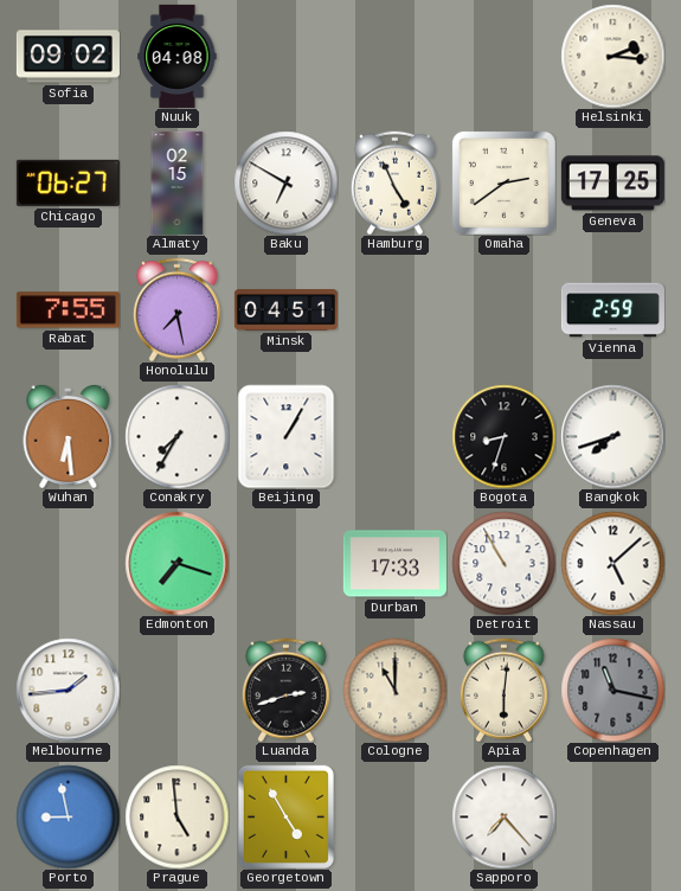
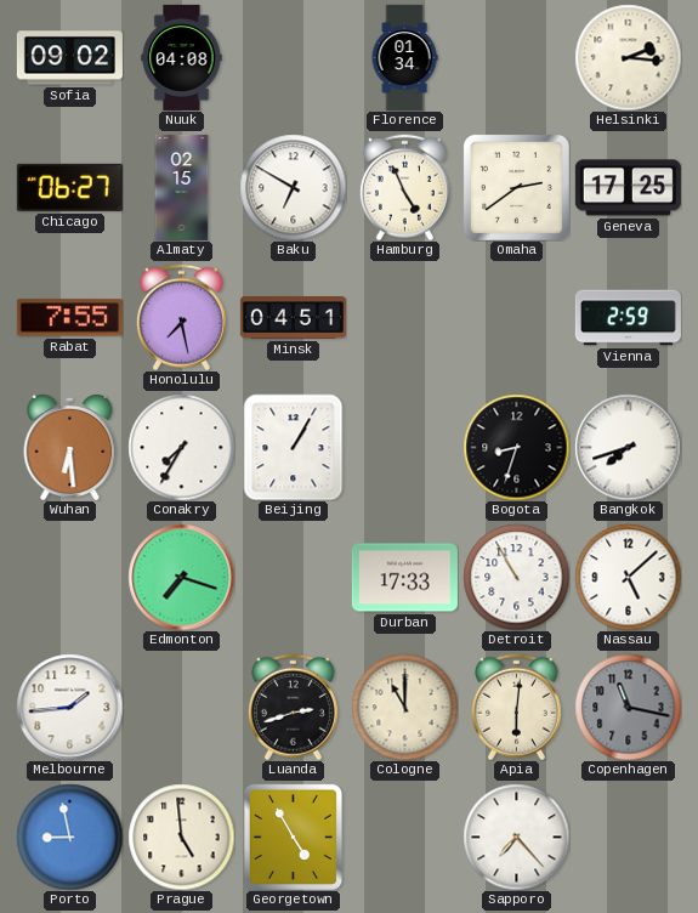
Florence: none -> 01:34
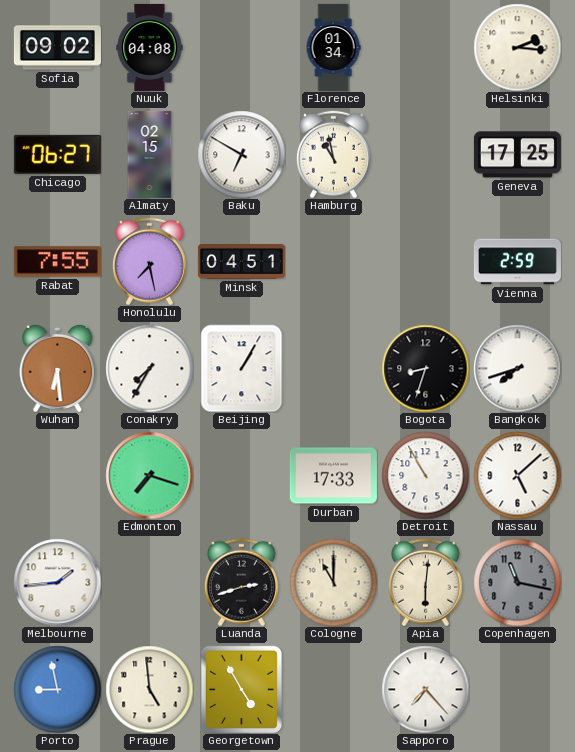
Hamburg: 4:56 -> 10:58
Omaha: 2:39 -> none
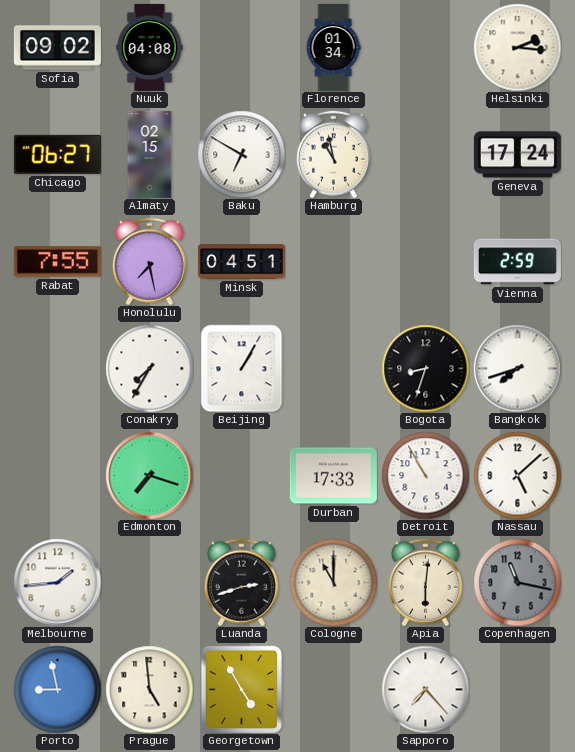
Geneva: 17:25 -> 17:24
Wuhan: 6:29 -> none
